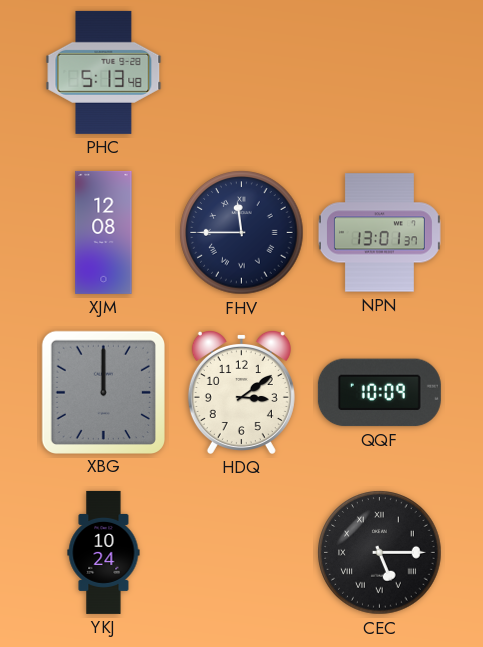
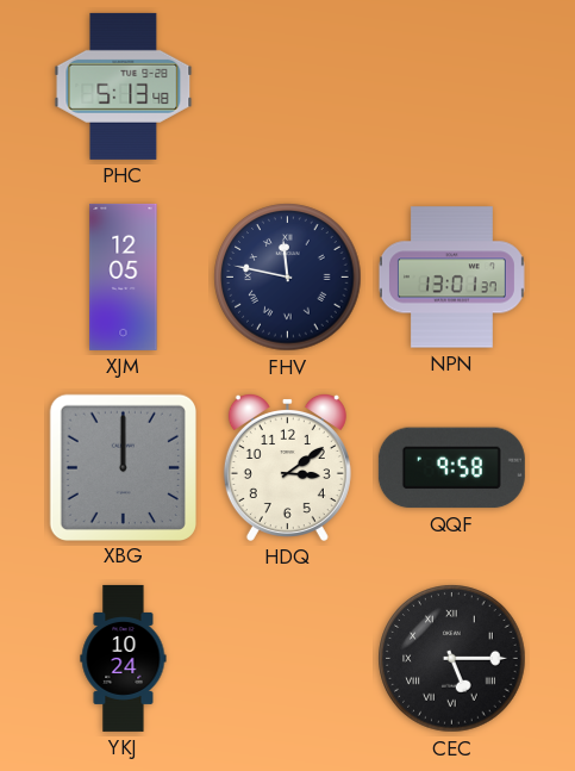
XJM: 12:08 -> 12:05
FHV: 11:45 -> 11:47
QQF: 10:09 -> 9:58
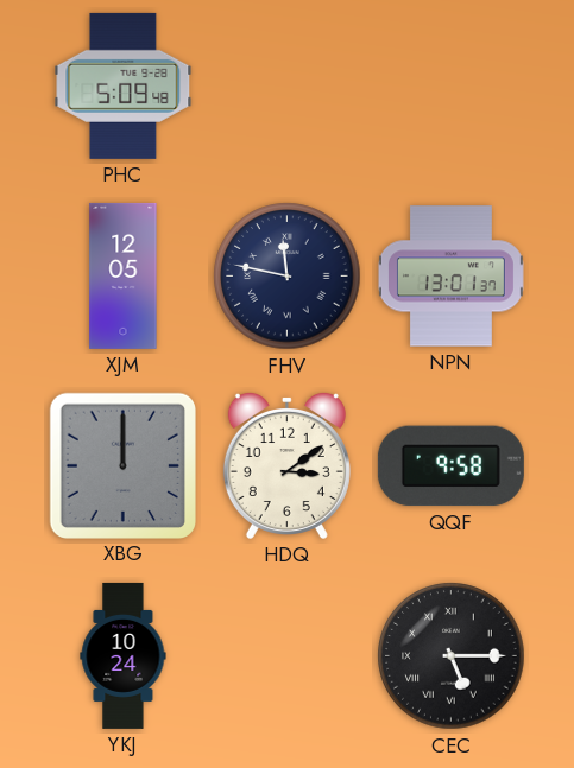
PHC: 5:13 -> 5:09
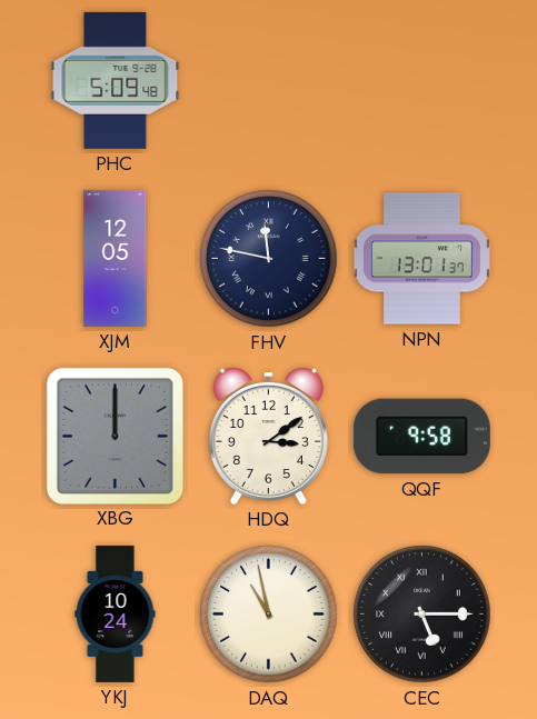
DAQ: none -> 10:58
